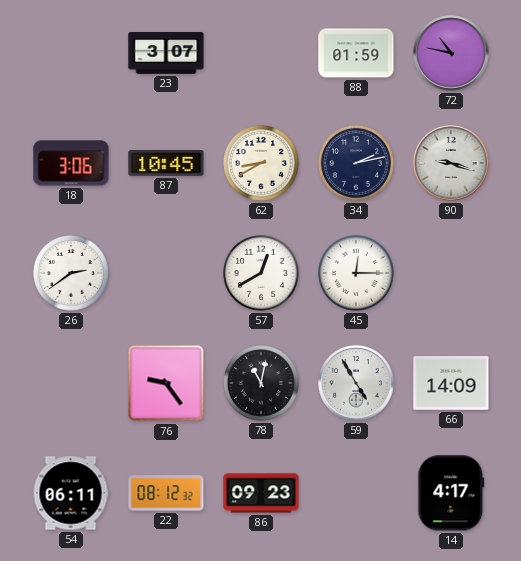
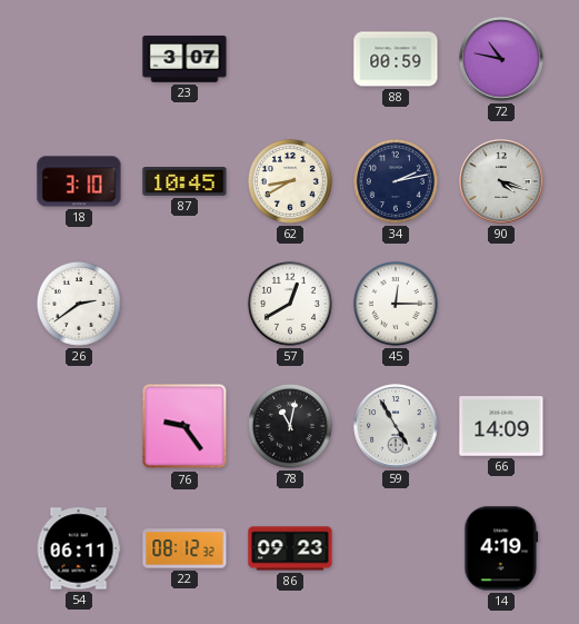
88: 01:59 -> 00:59
18: 3:06 -> 3:10
90: 9:18 -> 4:18
14: 4:17 -> 4:19
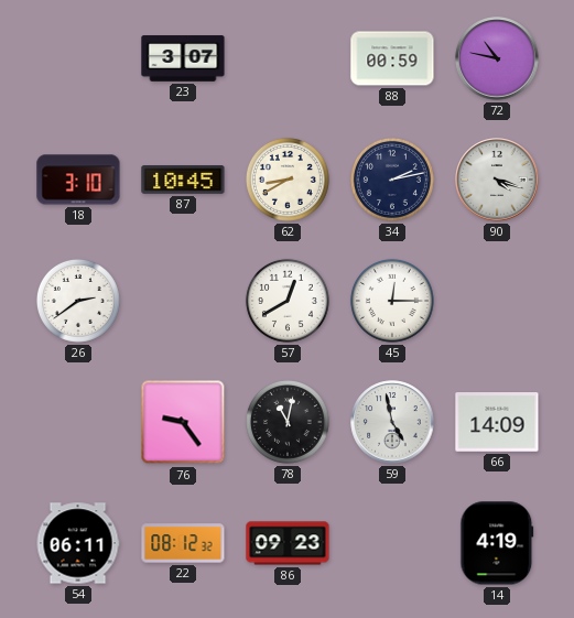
59: 4:55 -> 4:58
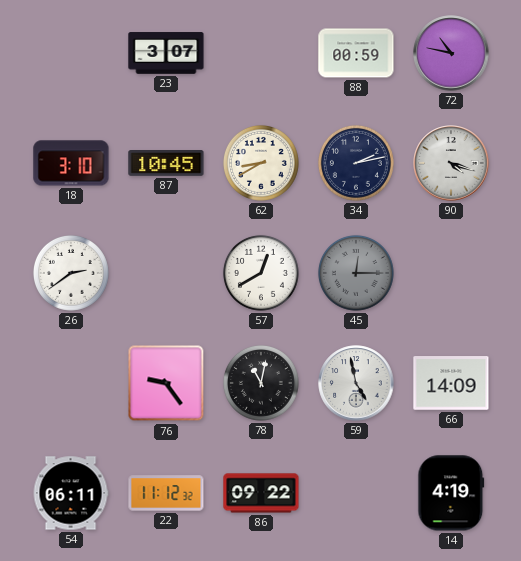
45 dial: white -> grey
22: 08:12 -> 11:12
86: 09:23 -> 09:22
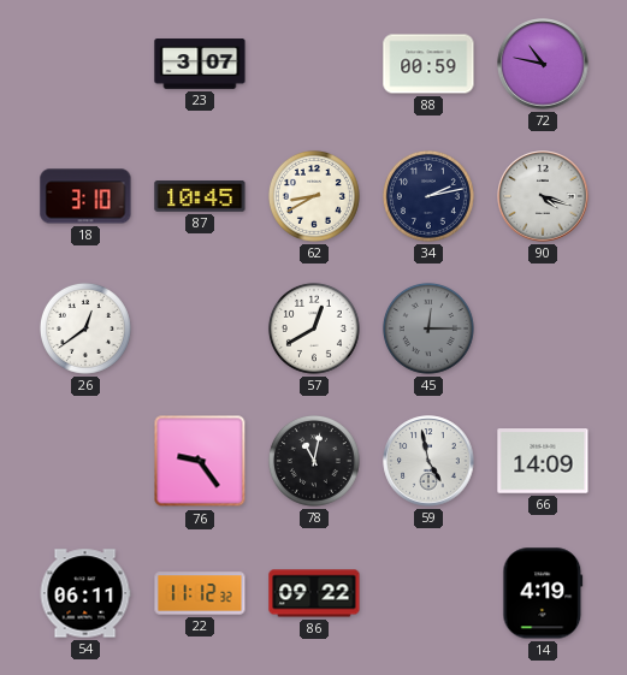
26: 2:39 -> 12:39
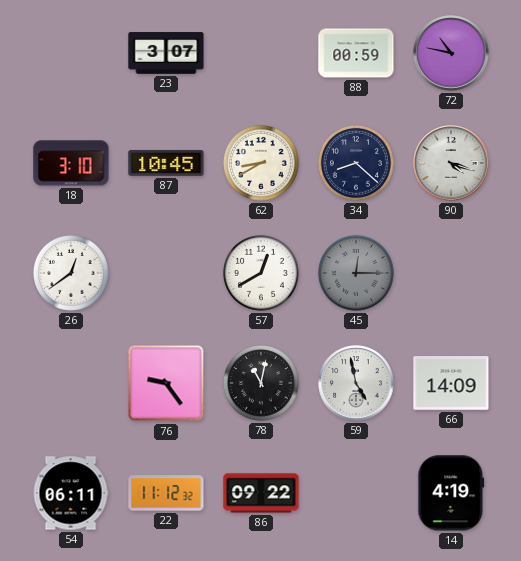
34: 2:13 -> 8:22
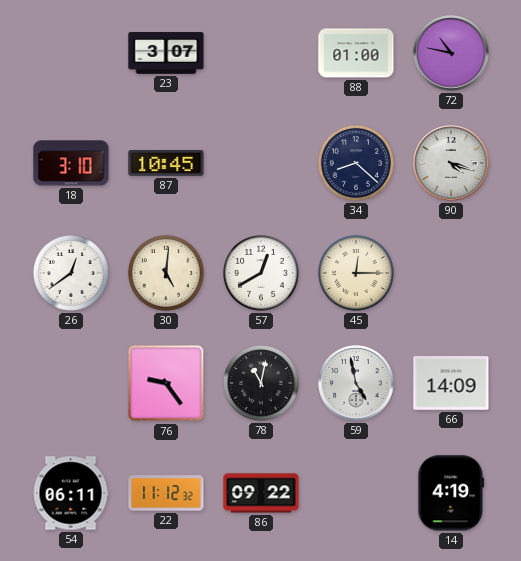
88: 00:59 -> 01:00
62: 8:40 -> none
30: none -> 5:01
45 dial: grey -> cream
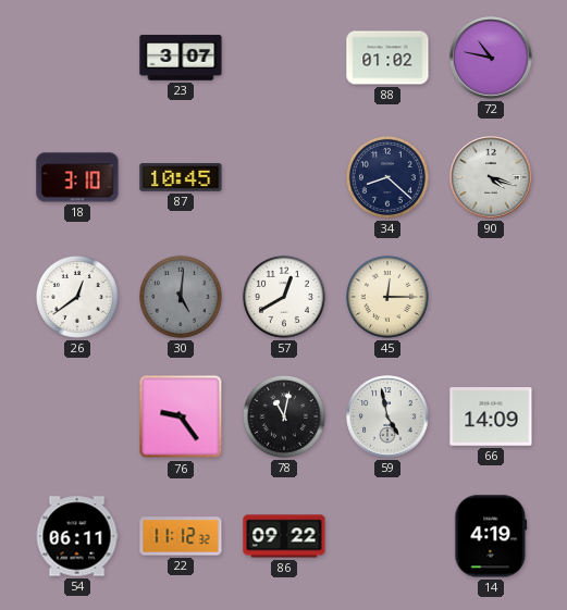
88: 01:00 -> 01:02
30 dial: cream -> grey
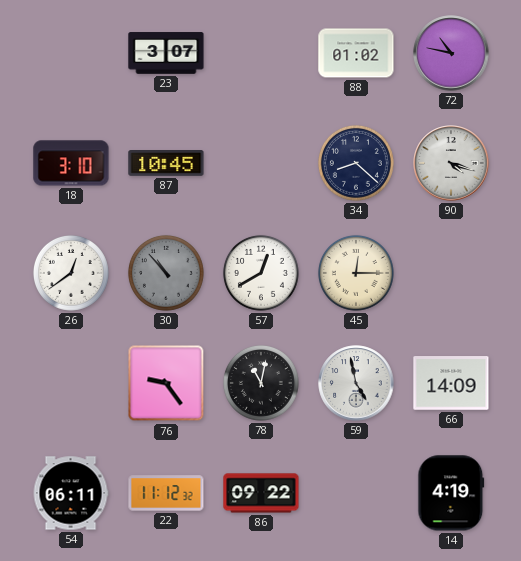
30: 5:01 -> 10:53
